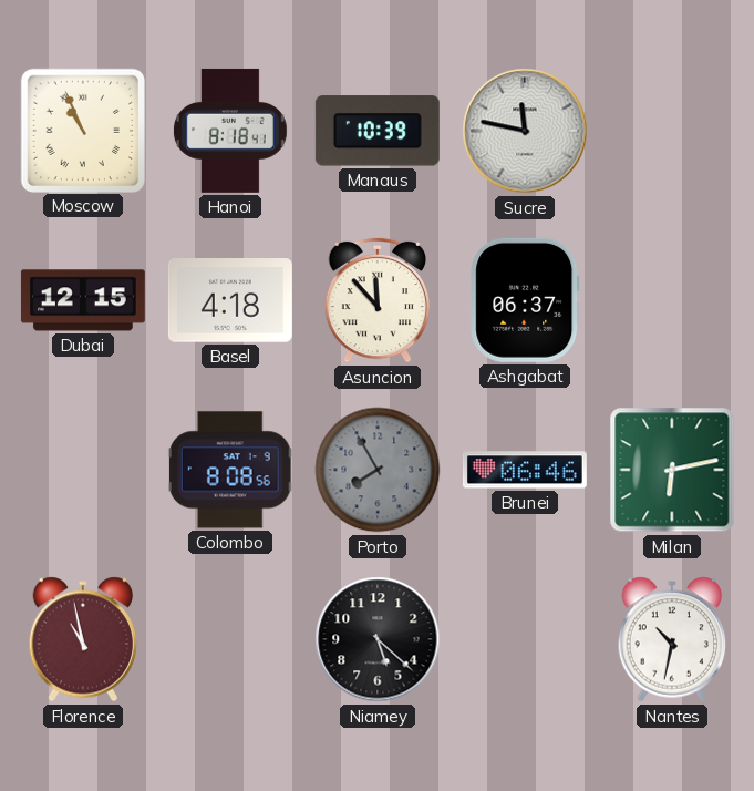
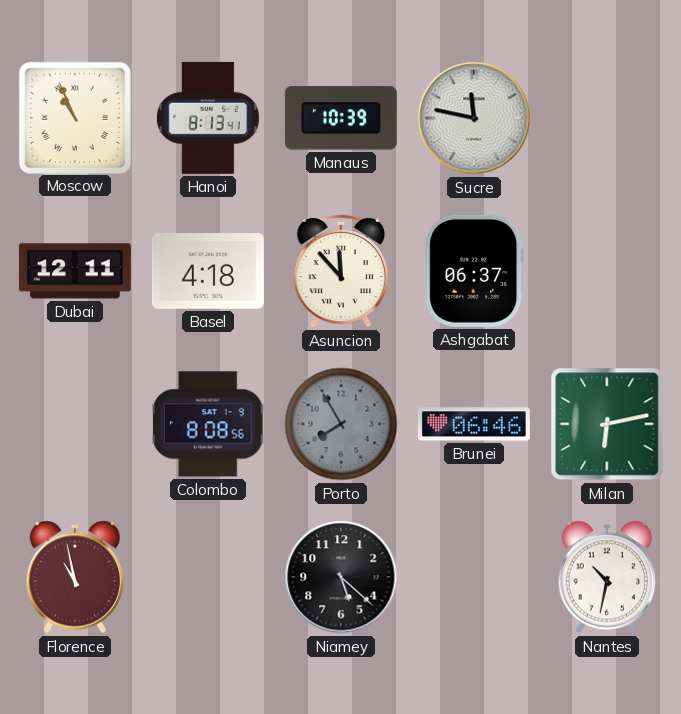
Hanoi: 8:18 -> 8:13
Dubai: 12:15 -> 12:11
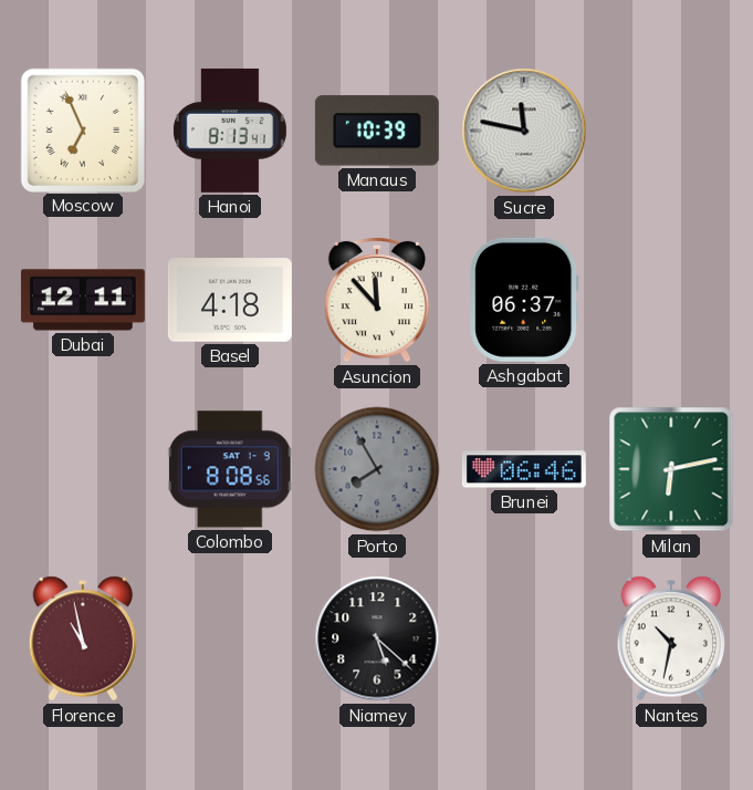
Moscow: 10:56 -> 6:56
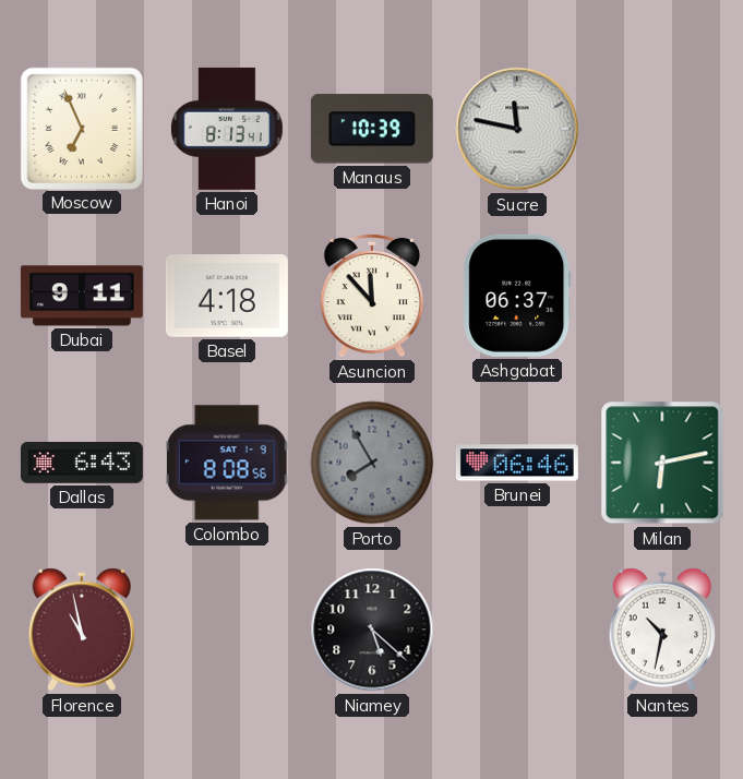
Dubai: 12:11 -> 9:11
Dallas: none -> 6:43
